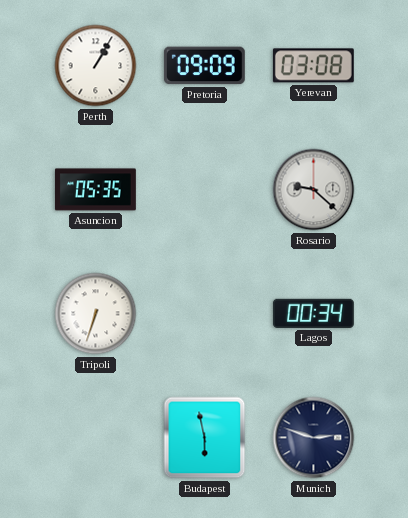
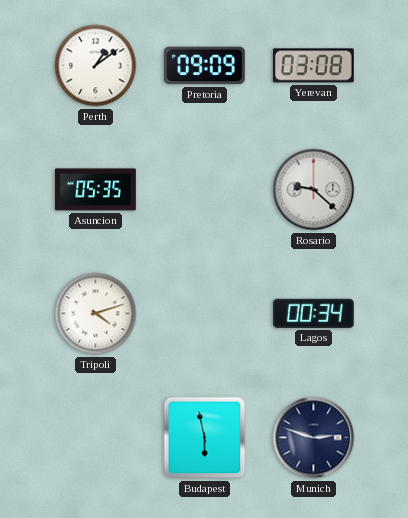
Perth: 1:05 -> 1:09
Tripoli: 6:33 -> 4:12
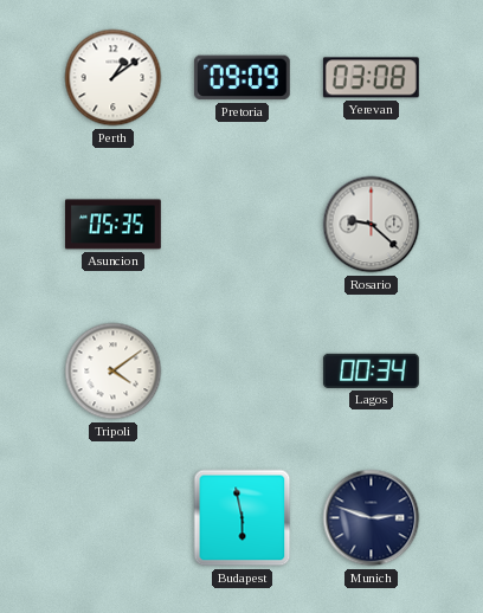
Tripoli: 4:12 -> 4:09
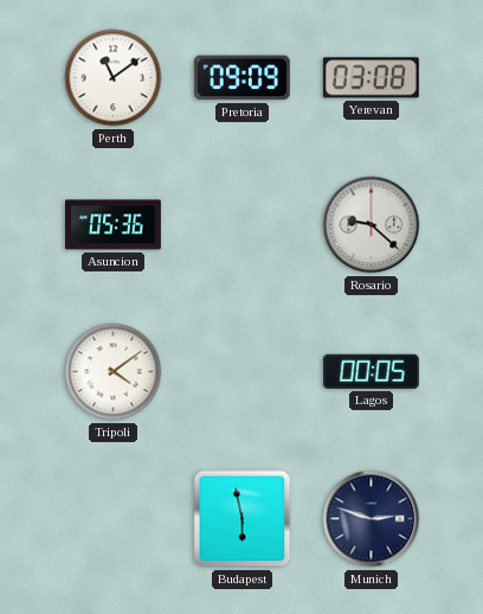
Perth: 1:09 -> 11:09
Asuncion: 05:35 -> 05:36
Lagos: 00:34 -> 00:05
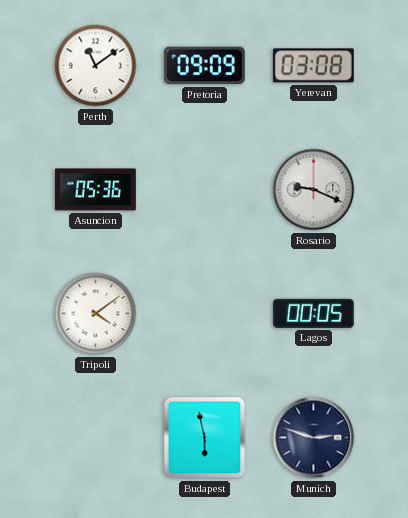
Rosario: 9:22 -> 9:19
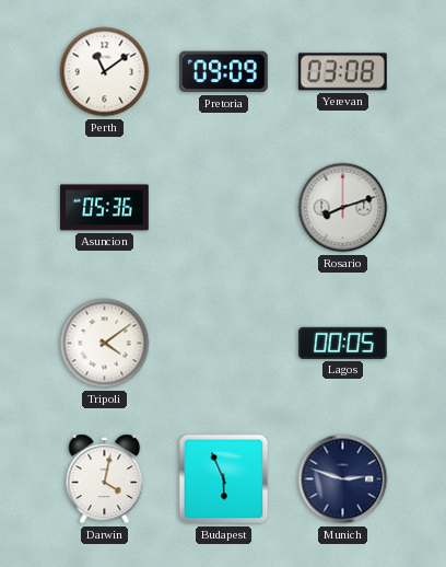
Rosario: 9:19 -> 8:12
Darwin: none -> 4:02
Budapest: 5:58 -> 5:56
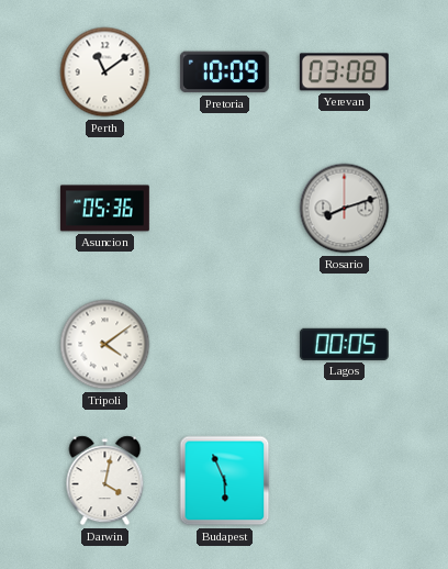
Pretoria: 09:09 -> 10:09
Munich: 2:48 -> none
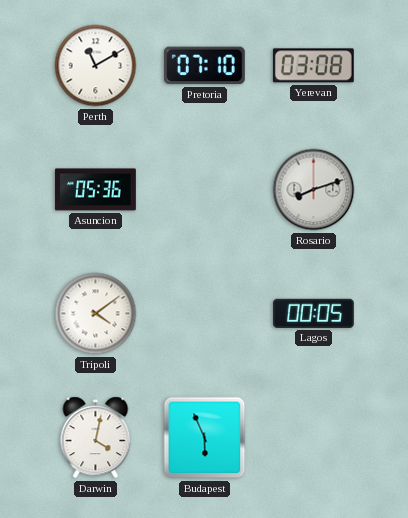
Perth: 11:09 -> 11:10
Pretoria: 10:09 -> 07:10
